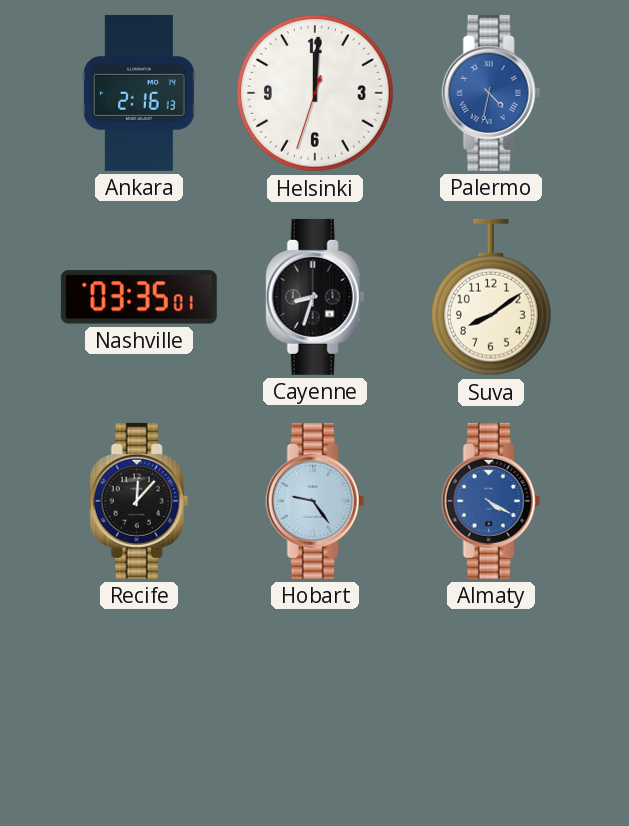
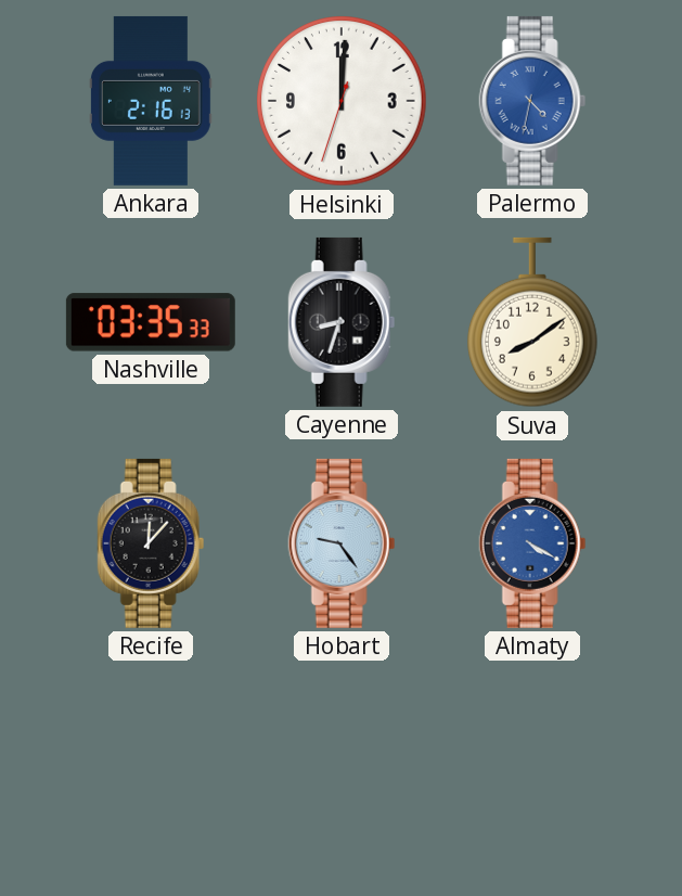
Nashville: 03:35:01 -> 03:35:33
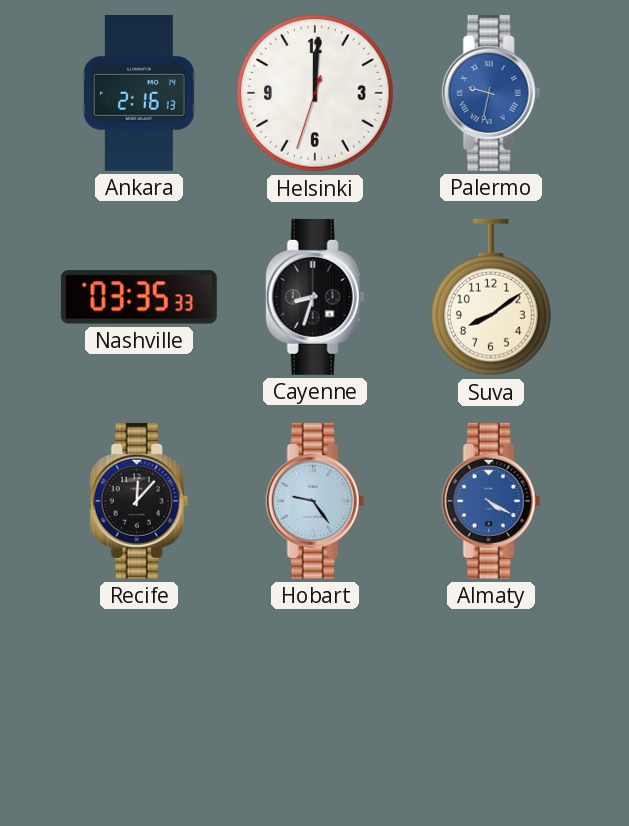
Palermo: 4:32 -> 9:32
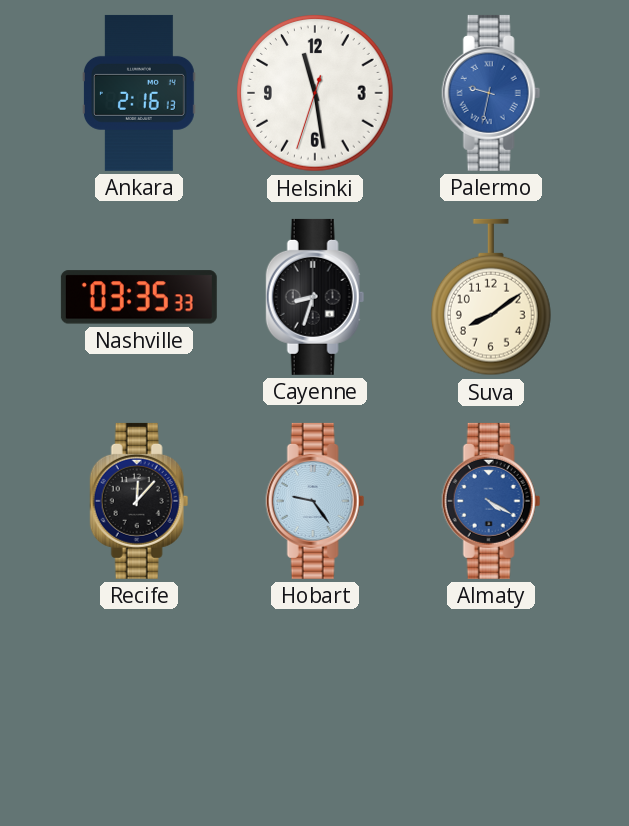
Helsinki: 12:00 -> 11:28
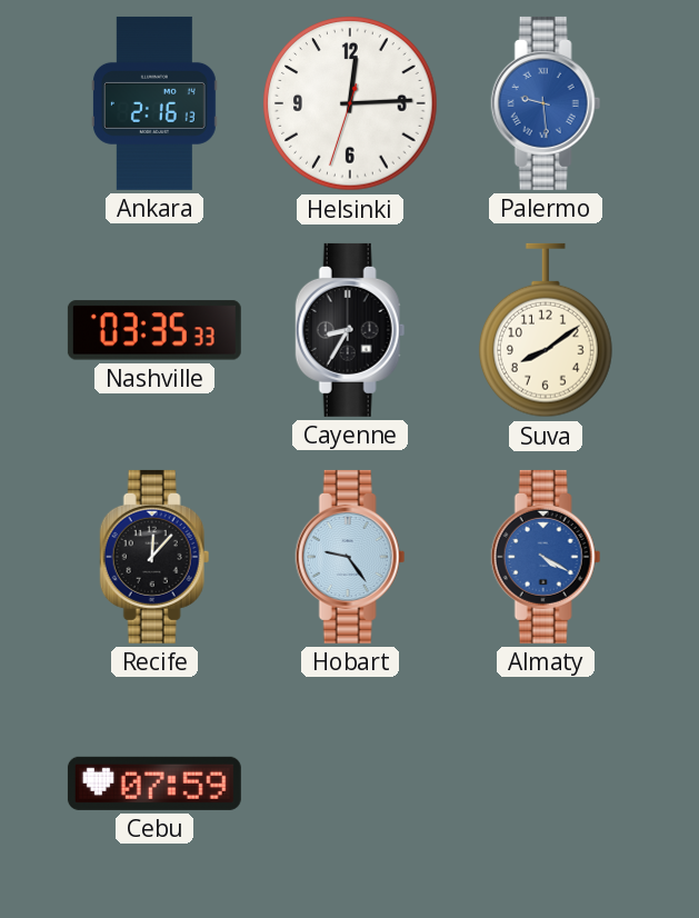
Helsinki: 11:28 -> 12:14
Palermo: 9:32 -> 9:29
Cayenne: 8:33 -> 8:35
Cebu: none -> 07:59
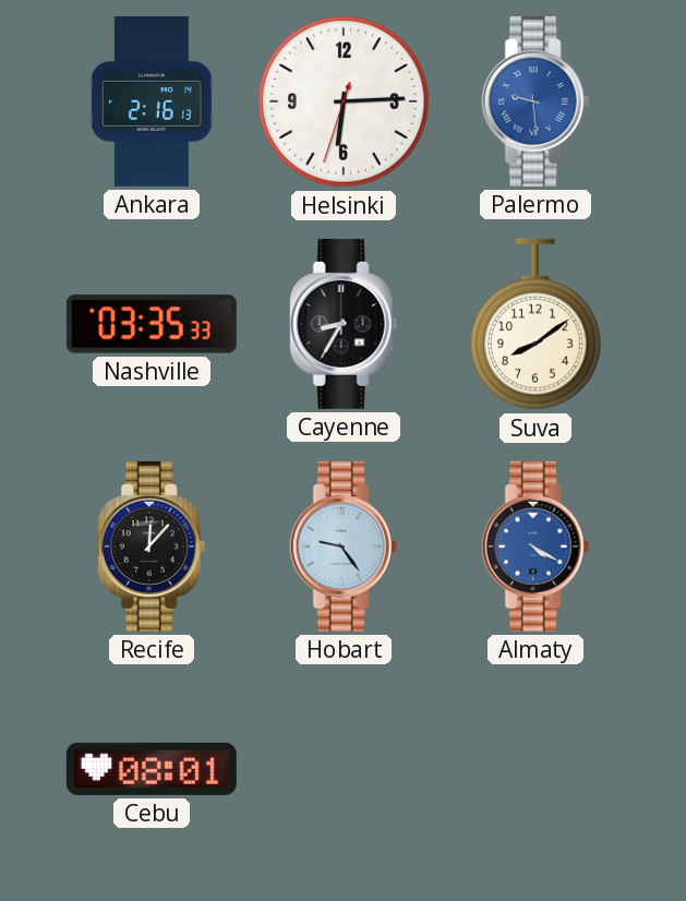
Helsinki: 12:14 -> 6:14
Cebu: 07:59 -> 08:01
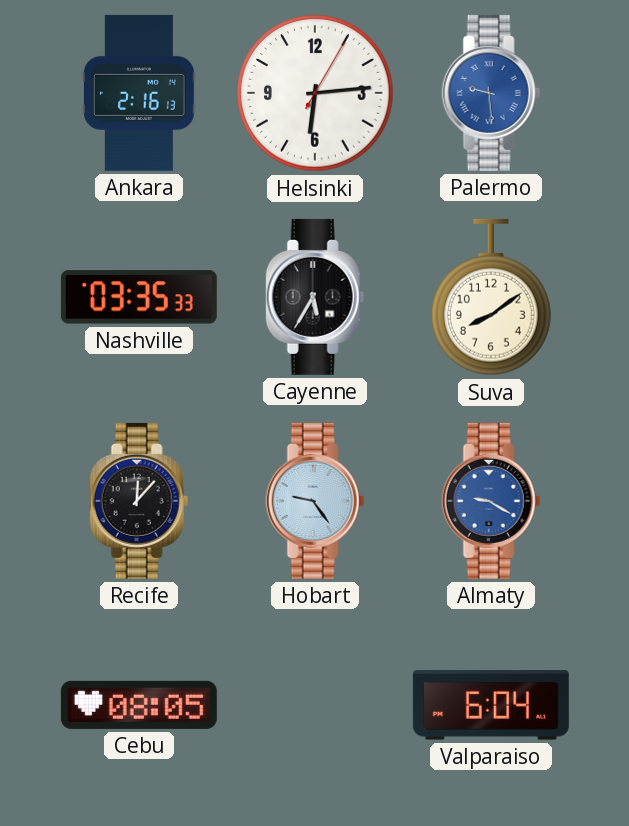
Helsinki: 6:14:33 -> 6:14:05
Cayenne: 8:35 -> 5:35
Almaty: 4:20 -> 9:20
Cebu: 08:01 -> 08:05
Valparaiso: none -> 6:04
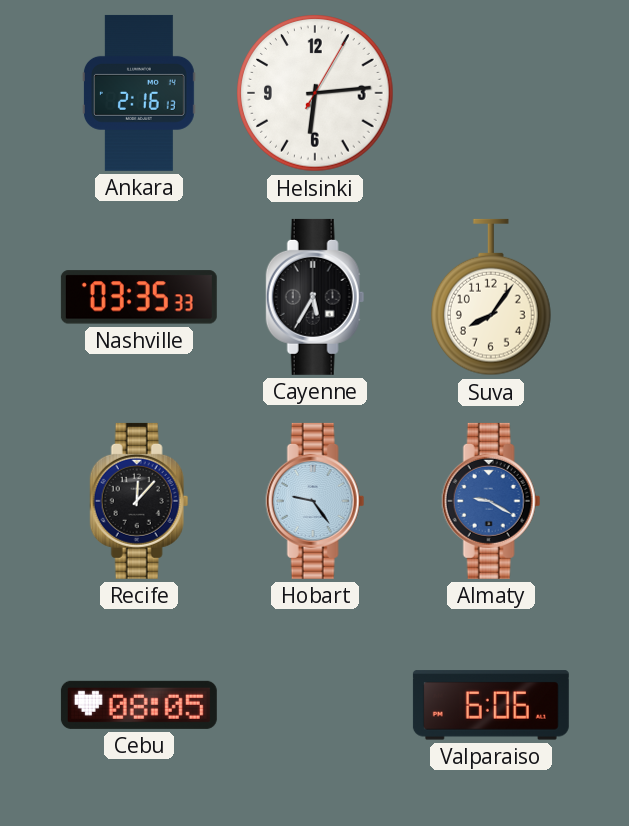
Palermo: 9:29 -> none
Suva: 8:09 -> 8:06
Valparaiso: 6:04 -> 6:06
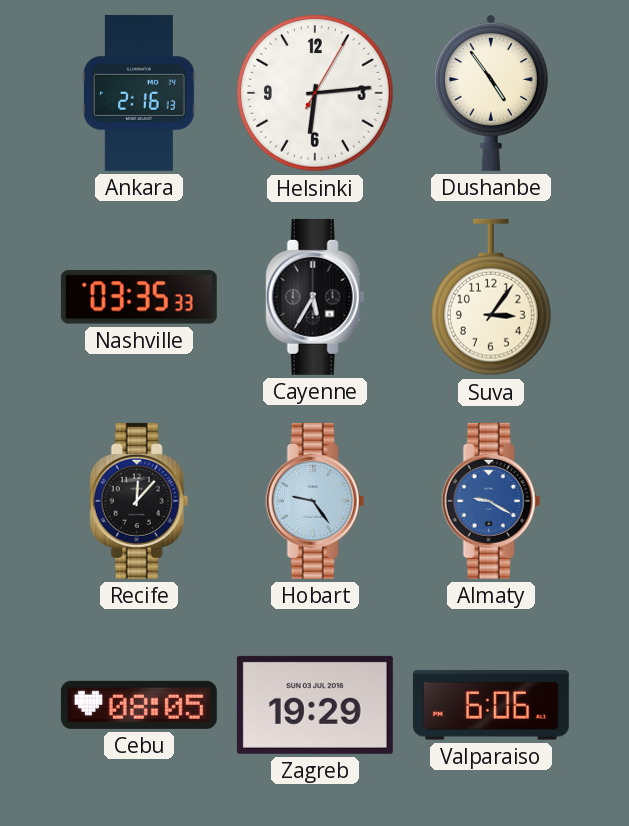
Dushanbe: none -> 4:54
Suva: 8:06 -> 3:06
Zagreb: none -> 19:29
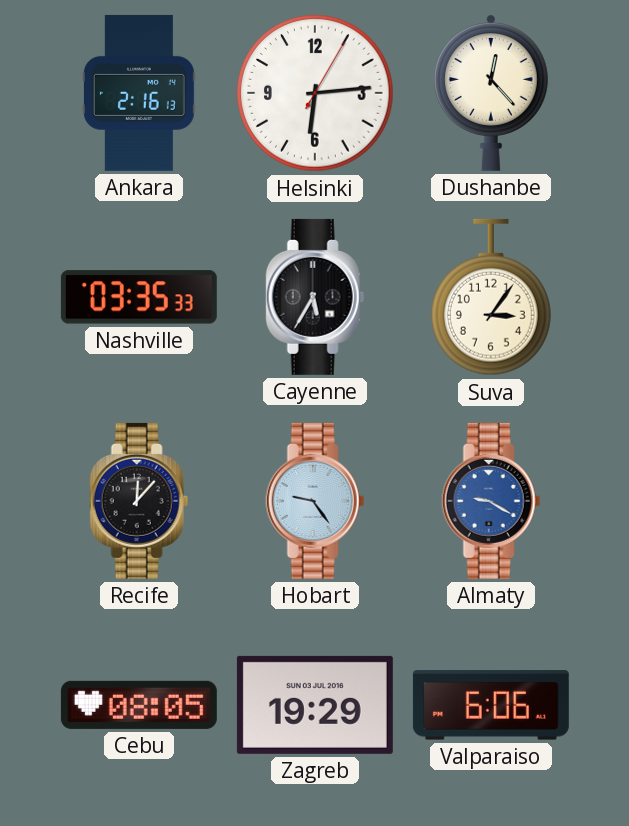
Dushanbe: 4:54 -> 12:23
